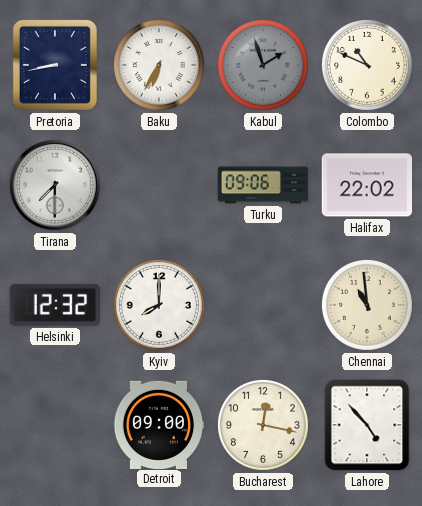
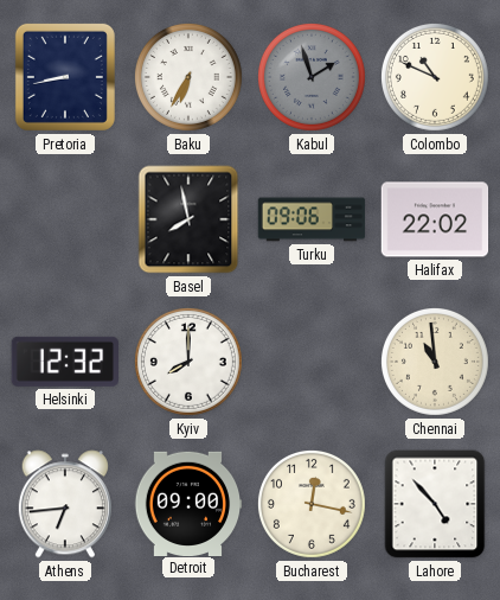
Tirana: 7:30 -> none
Basel: none -> 7:58
Athens: none -> 6:44
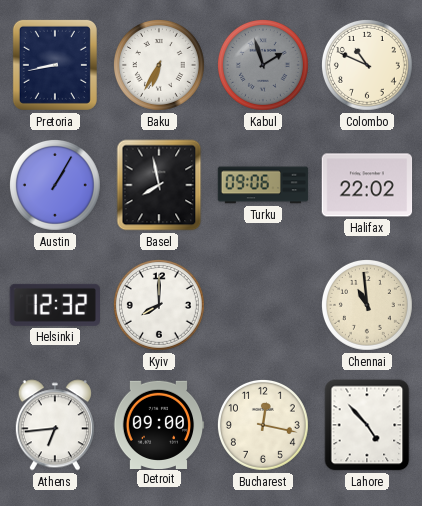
Austin: none -> 1:05
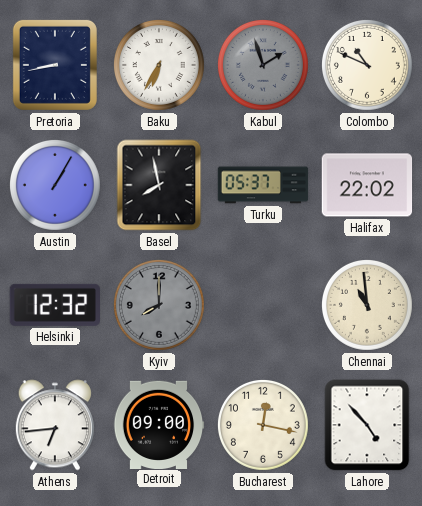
Turku: 09:06 -> 05:37
Kyiv dial: white -> grey
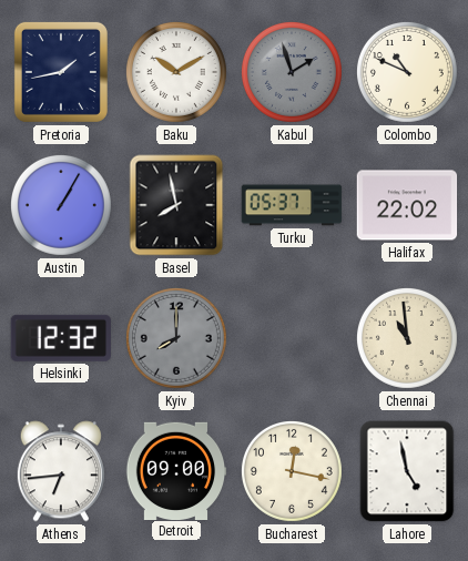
Pretoria: 8:43 -> 1:43
Baku: 6:35 -> 10:10
Lahore: 4:53 -> 4:58
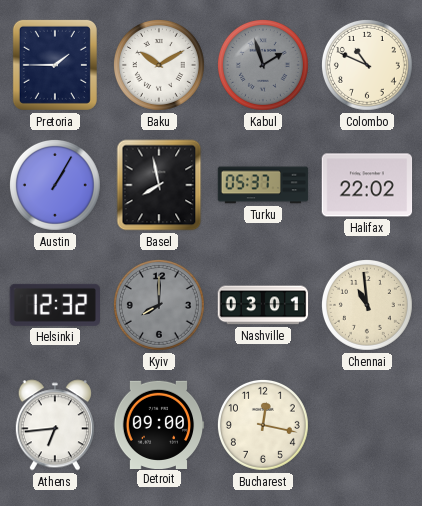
Pretoria: 1:43 -> 1:45
Nashville: none -> 03:01
Lahore: 4:58 -> none
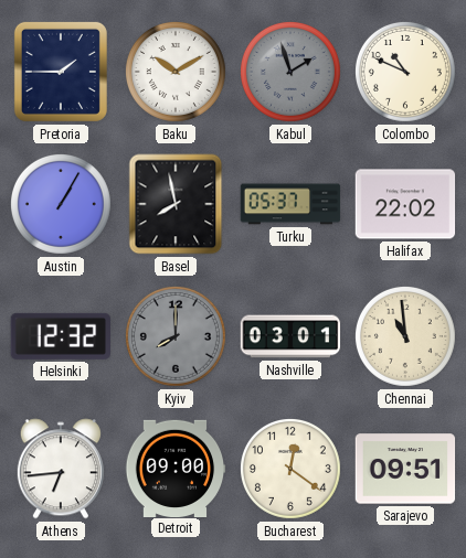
Bucharest: 12:17 -> 12:21
Sarajevo: none -> 09:51
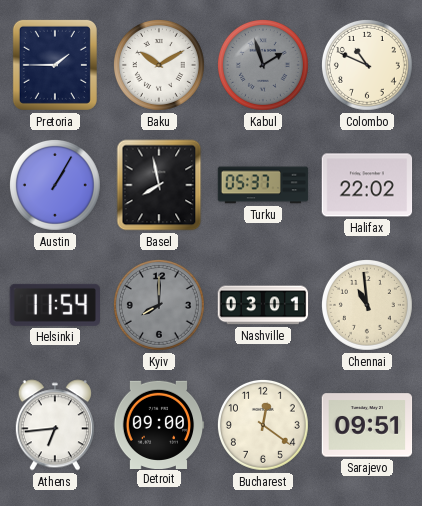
Helsinki: 12:32 -> 11:54
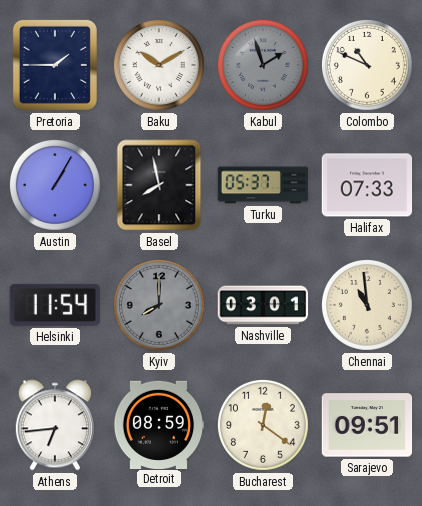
Halifax: 22:02 -> 07:33
Detroit: 09:00 -> 08:59
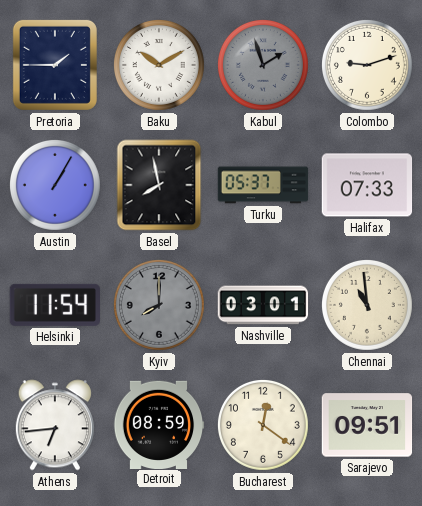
Colombo: 10:49 -> 9:12
